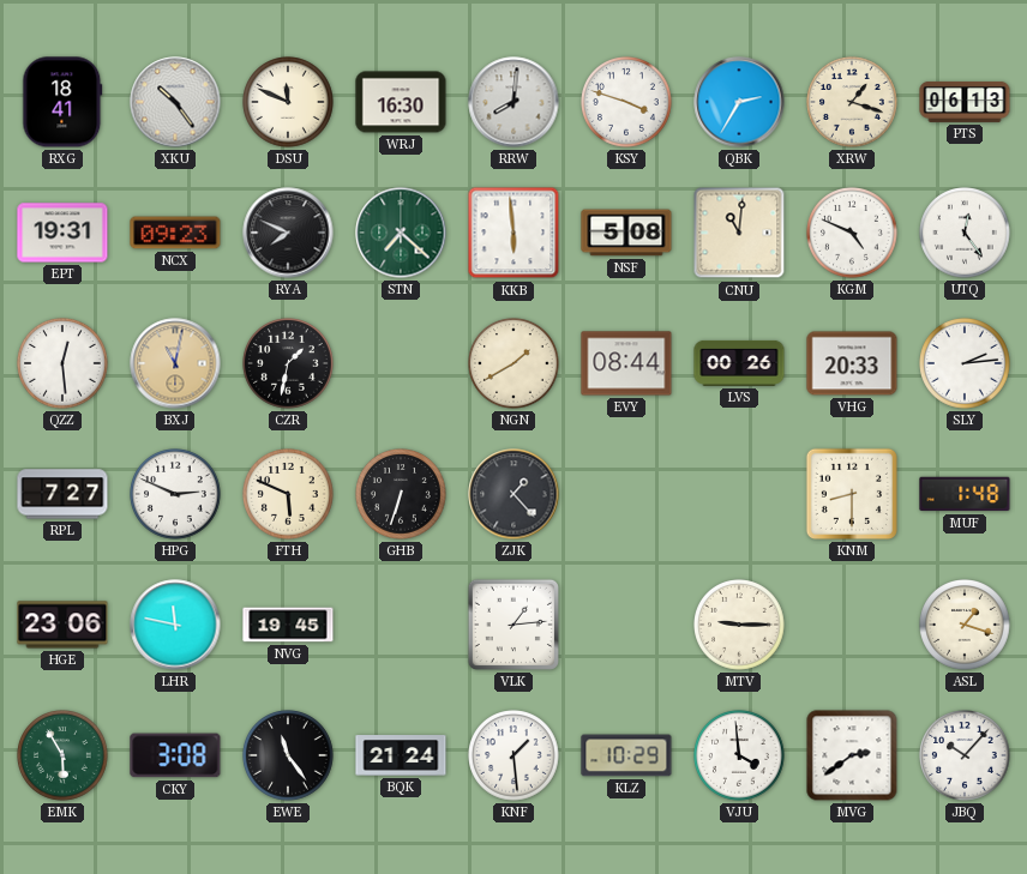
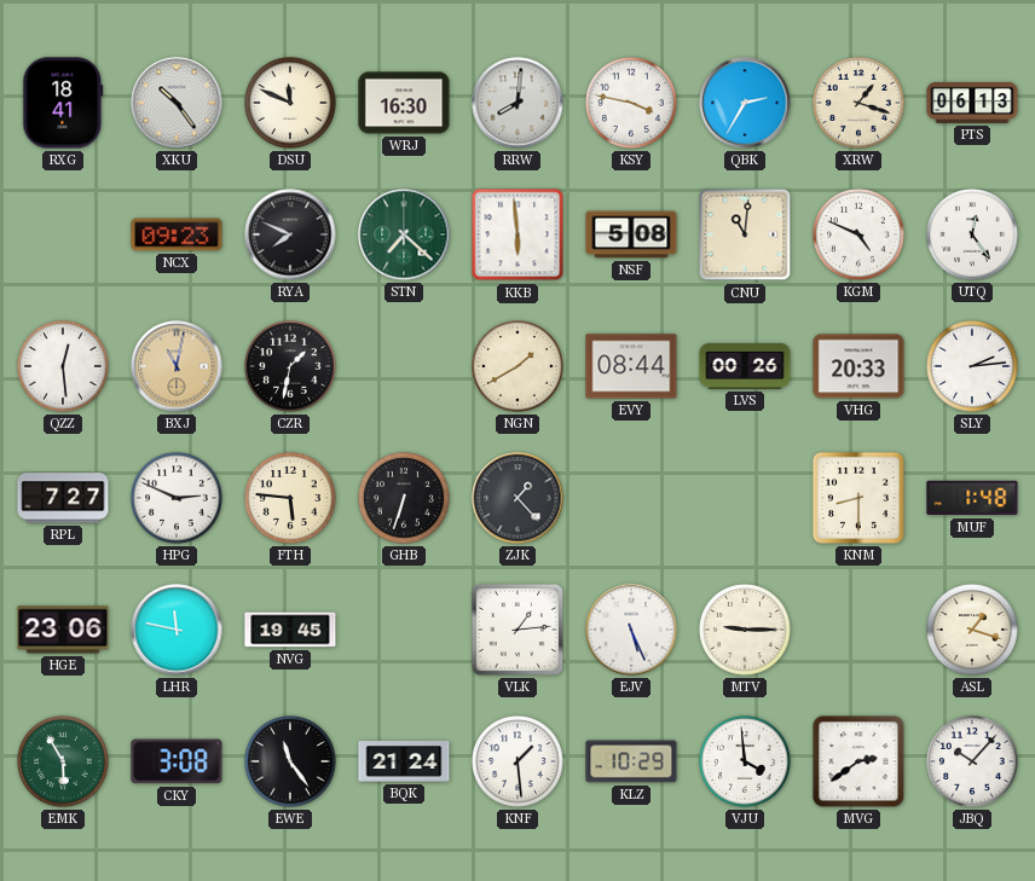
KSY: 3:48 -> 3:47
EPT: 19:31 -> none
FTH: 5:49 -> 5:46
EJV: none -> 5:26
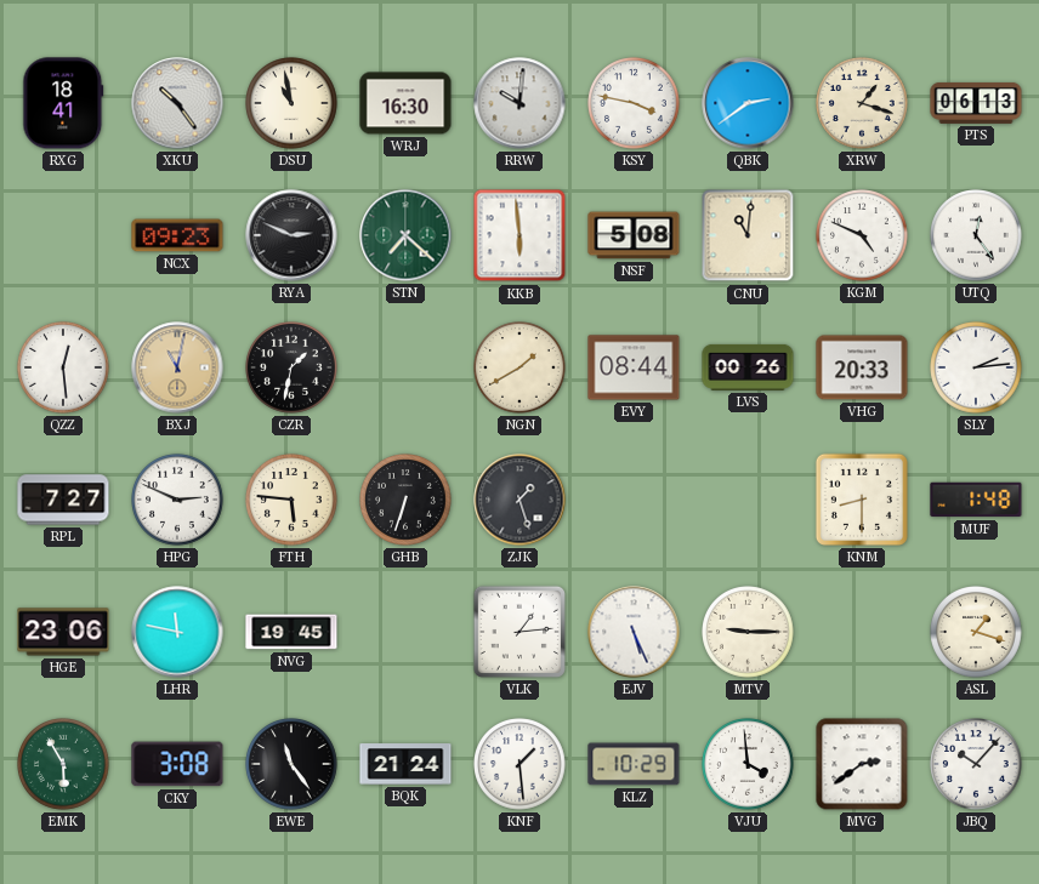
DSU: 11:49 -> 10:58
RRW: 8:01 -> 10:01
QBK: 2:35 -> 2:39
RYA: 7:49 -> 2:49
ZJK: 1:23 -> 1:27
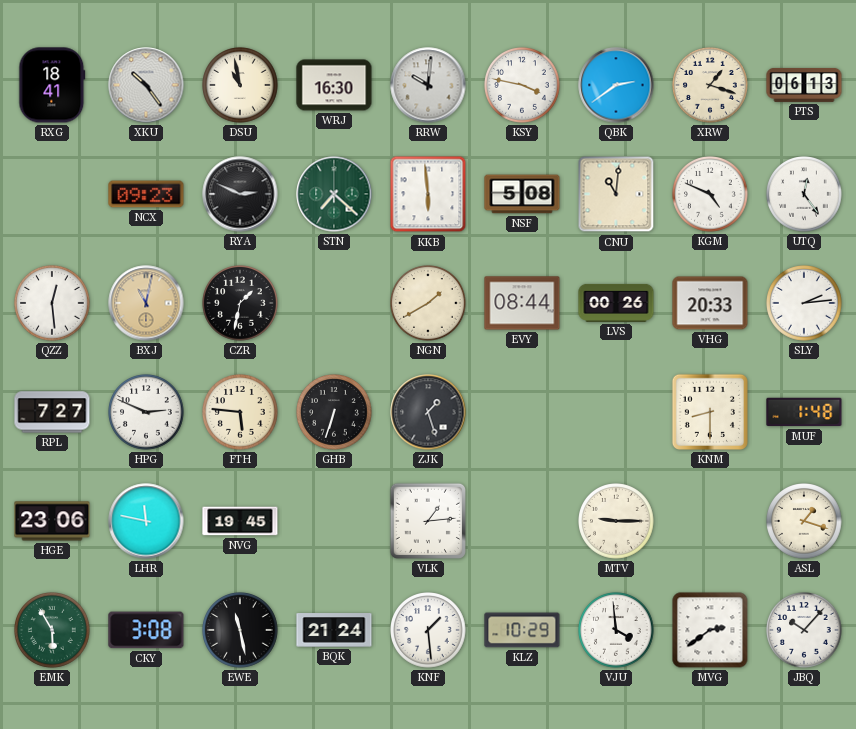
EJV: 5:26 -> none
EWE: 11:24 -> 11:28
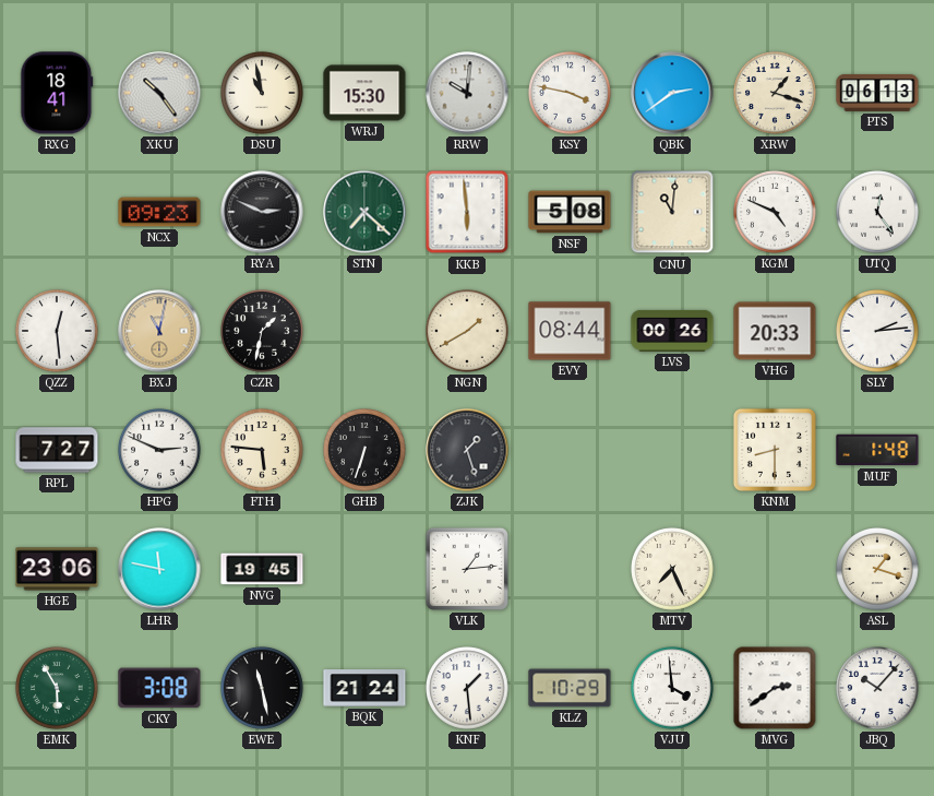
WRJ: 16:30 -> 15:30
MTV: 9:15 -> 7:26
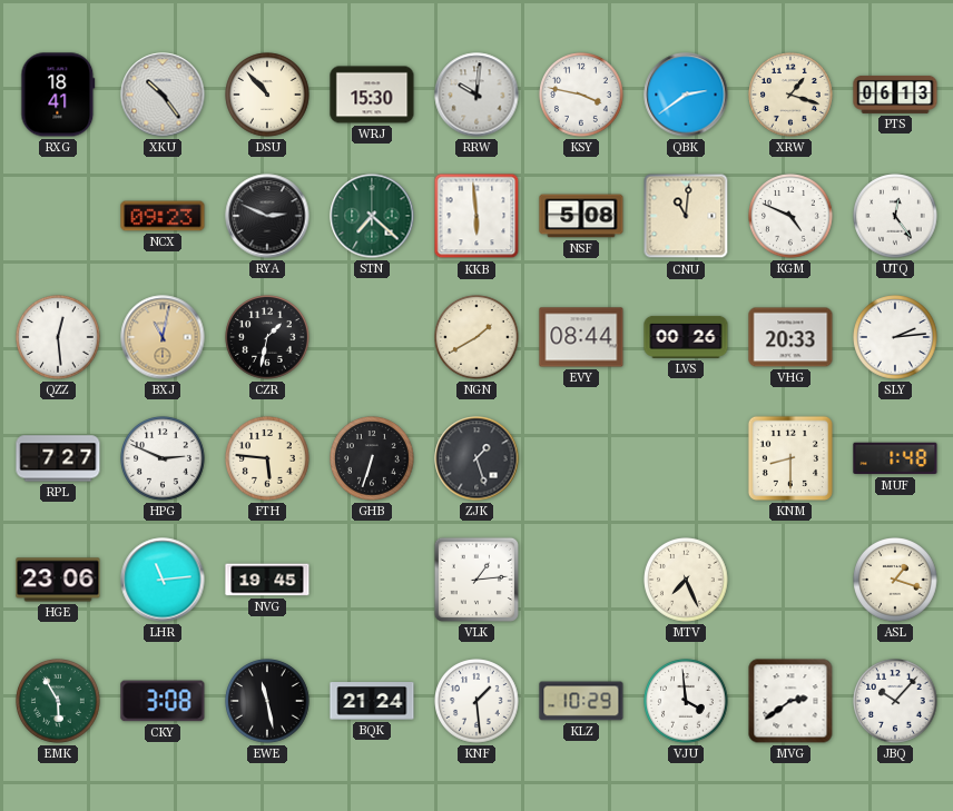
DSU: 10:58 -> 10:53
LHR: 11:47 -> 11:14
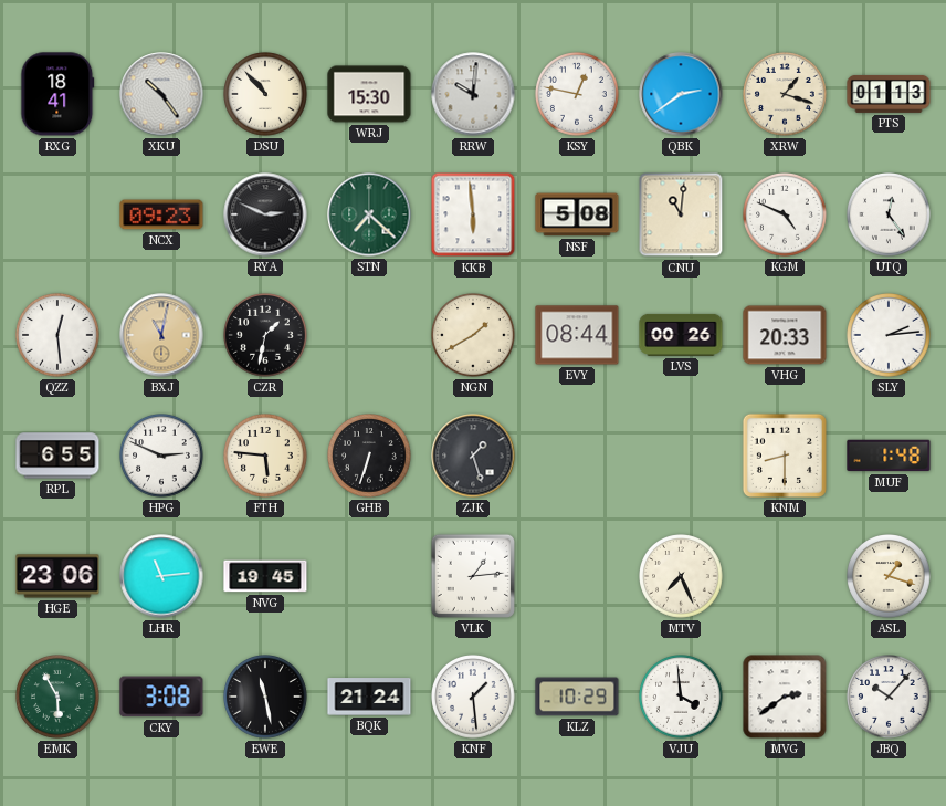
KSY: 3:47 -> 12:47
PTS: 06:13 -> 01:13
RPL: 7:27 -> 6:55
